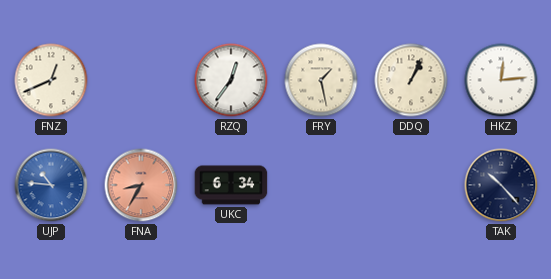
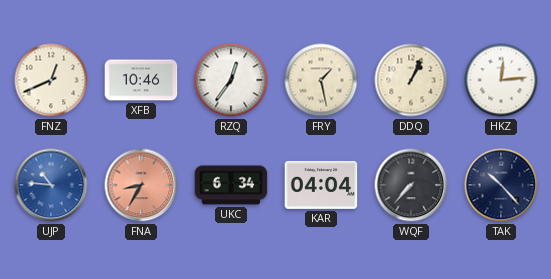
XFB: none -> 10:46
KAR: none -> 04:04
WQF: none -> 7:37
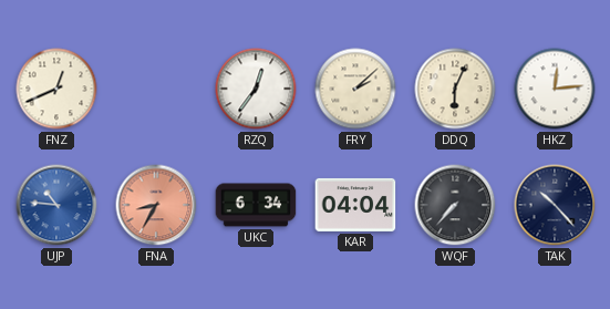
XFB: 10:46 -> none
FRY: 1:28 -> 2:08
DDQ: 1:04 -> 6:04
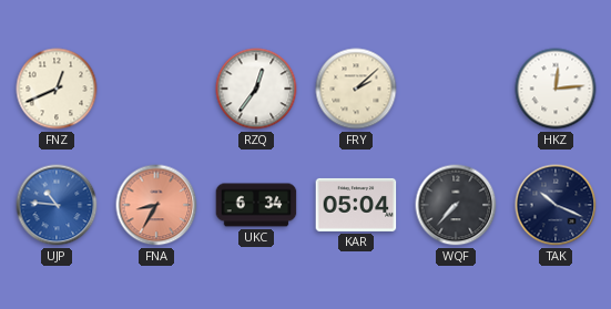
DDQ: 6:04 -> none
KAR: 04:04 -> 05:04
TAK: 10:23 -> 10:19
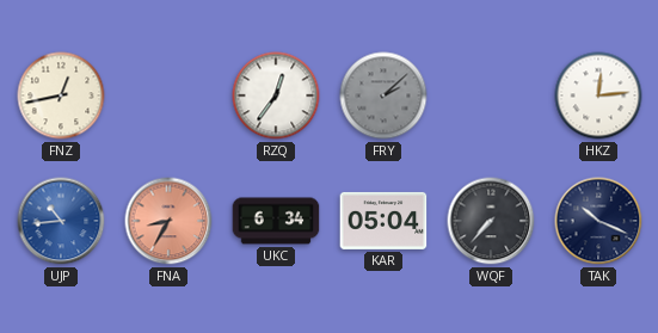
FNZ: 12:41 -> 12:43
FRY dial: cream -> grey
UJP: 10:46 -> 10:44
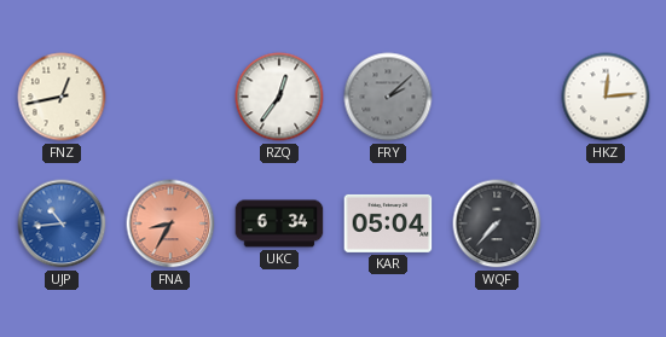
TAK: 10:19 -> none
